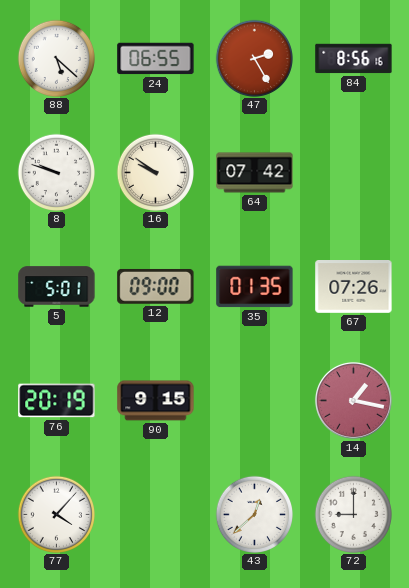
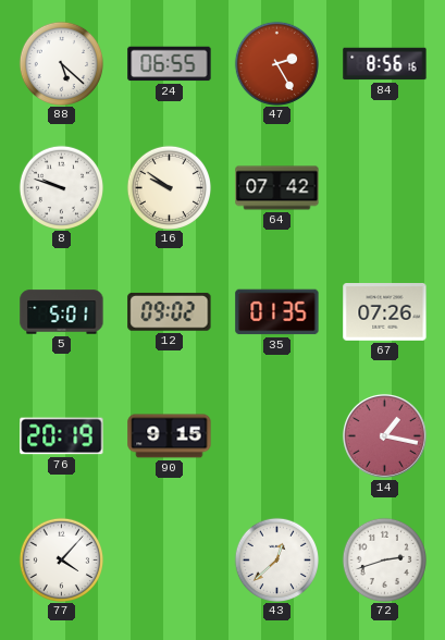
12: 09:00 -> 09:02
72: 9:00 -> 2:42
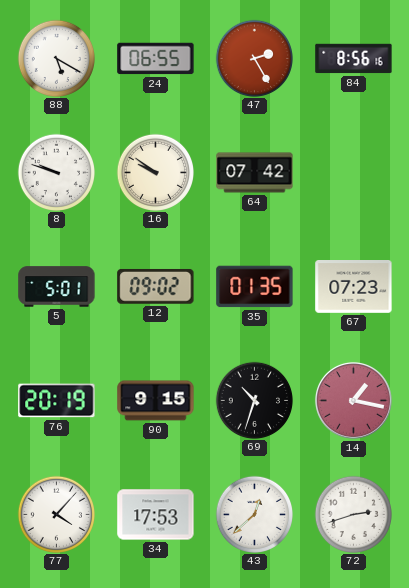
88: 5:22 -> 5:20
67: 07:26 -> 07:23
69: none -> 10:33
34: none -> 17:53
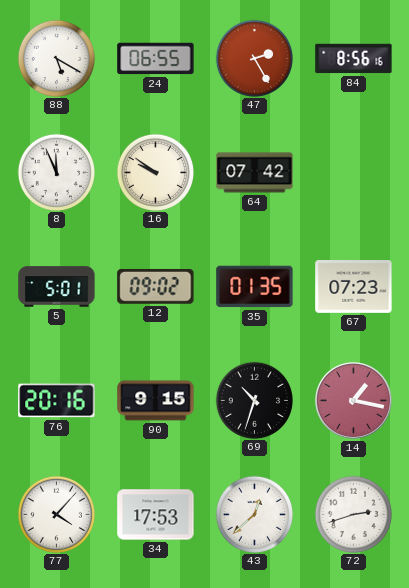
8: 9:48 -> 11:56
76: 20:19 -> 20:16
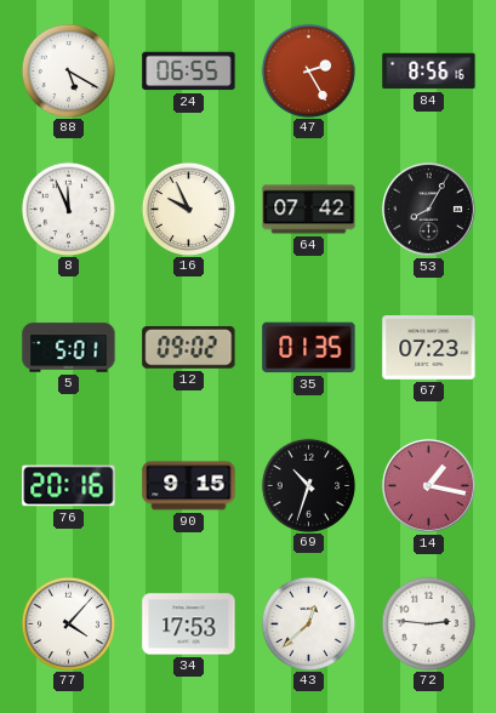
16: 9:51 -> 9:56
53: none -> 8:05
72: 2:42 -> 2:46
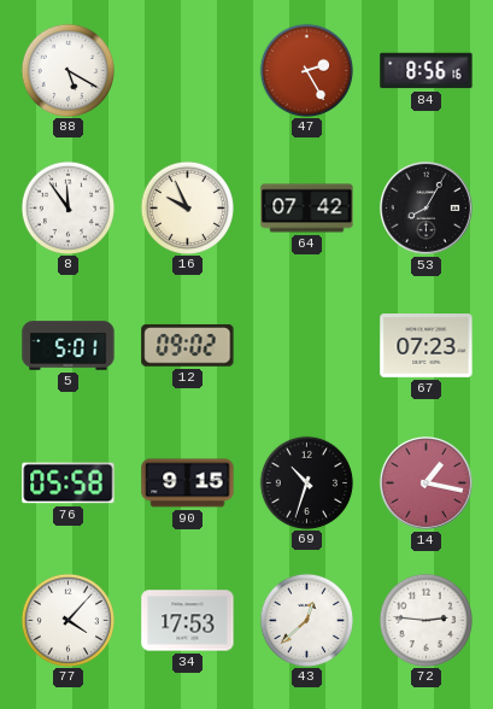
24: 06:55 -> none
8: 11:56 -> 11:54
35: 01:35 -> none
76: 20:16 -> 05:58
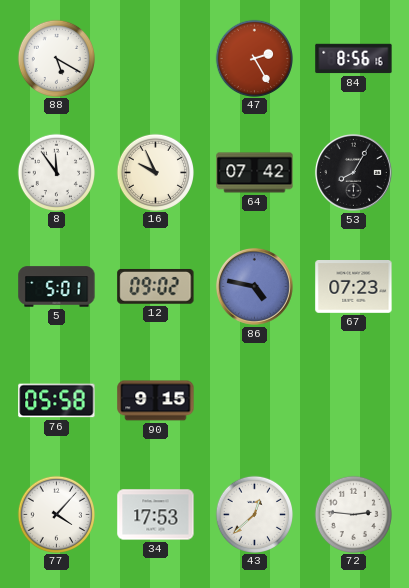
86: none -> 4:47
69: 10:33 -> none
14: 1:17 -> none
